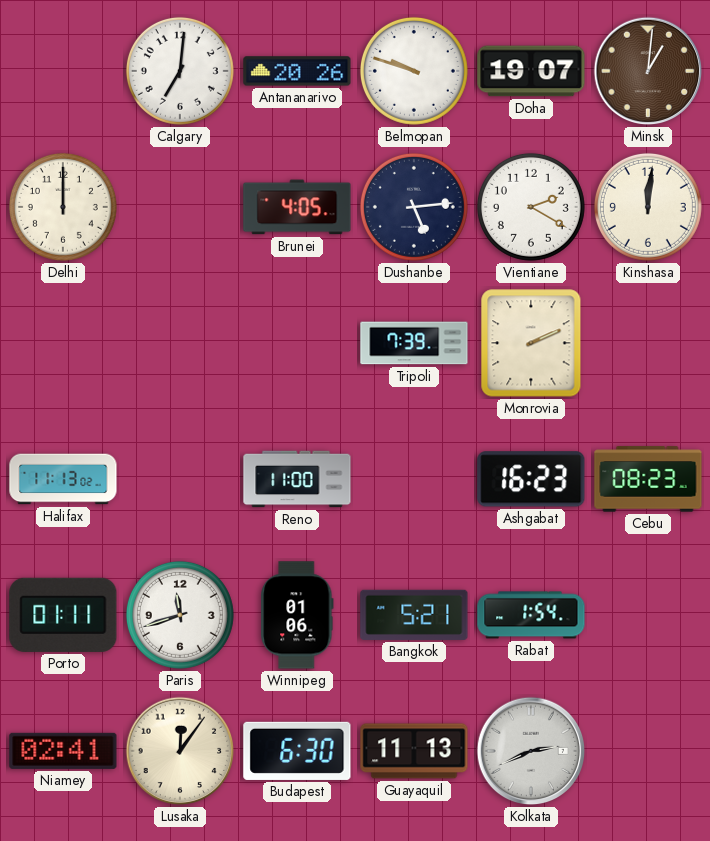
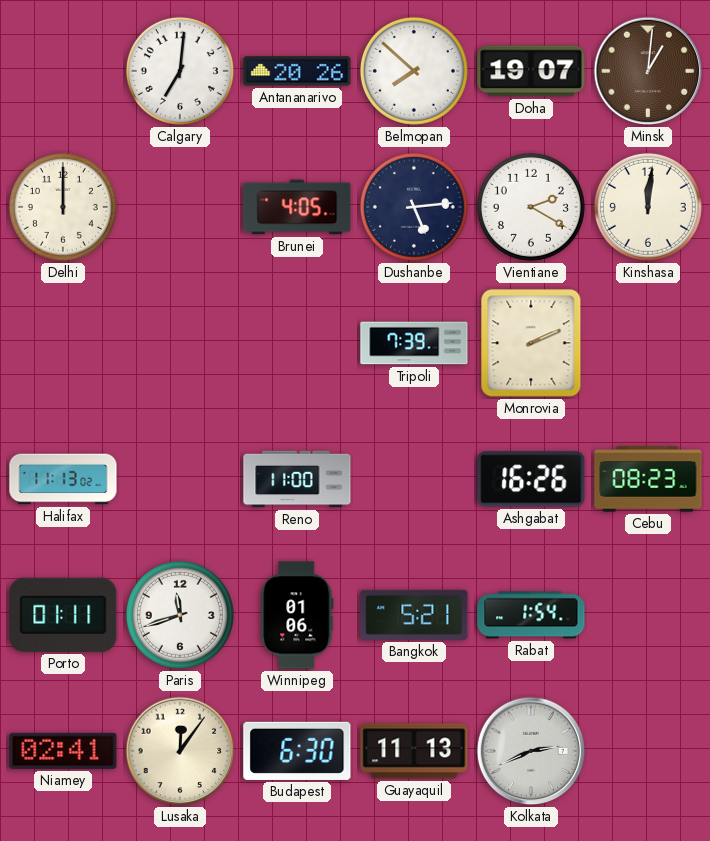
Belmopan: 9:48 -> 7:52
Ashgabat: 16:23 -> 16:26
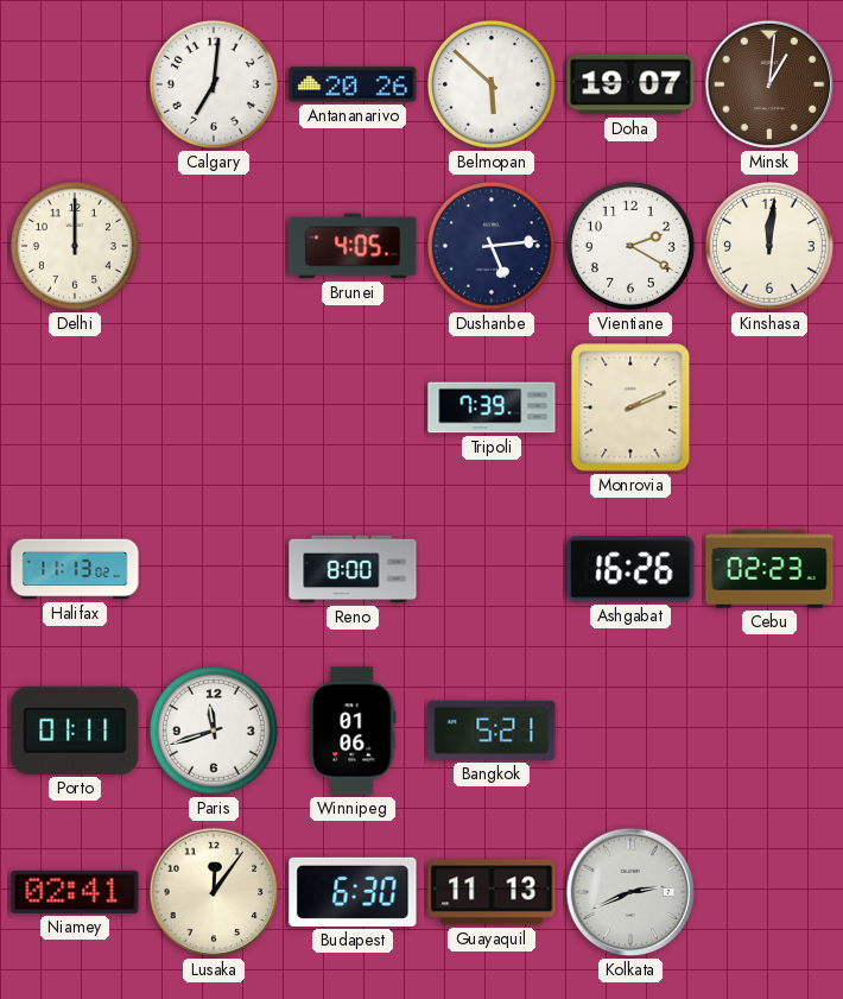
Belmopan: 7:52 -> 5:52
Reno: 11:00 -> 8:00
Cebu: 08:23 -> 02:23
Rabat: 1:54 -> none
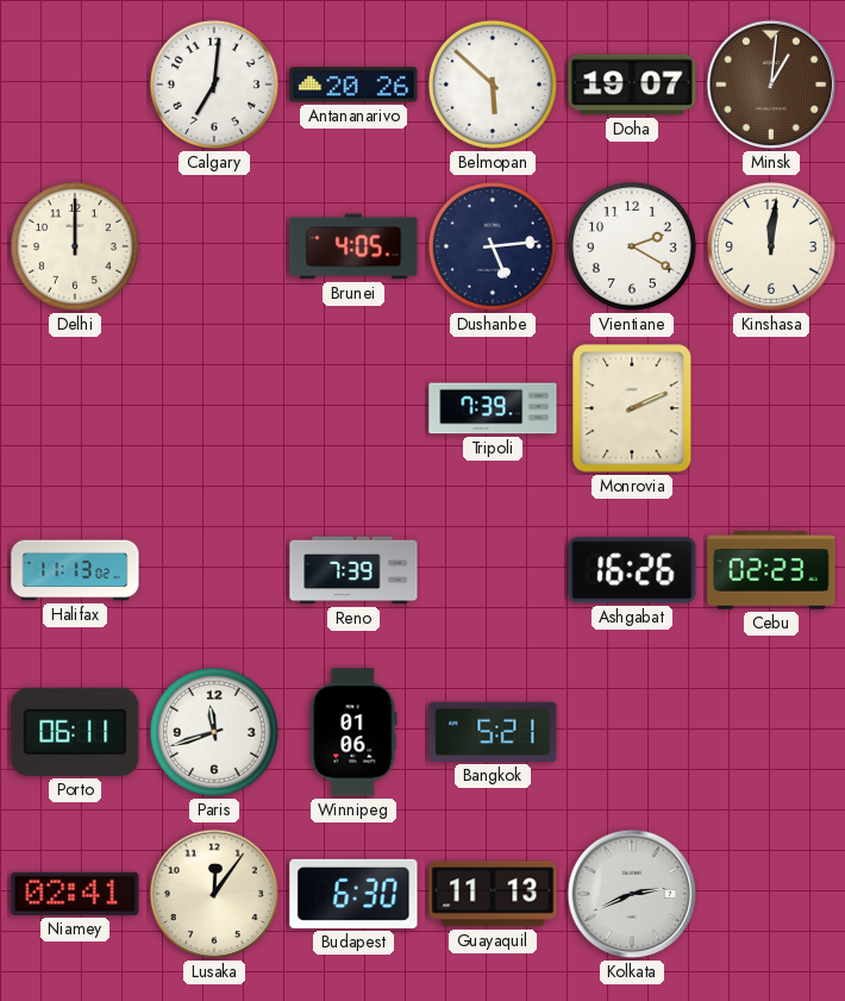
Reno: 8:00 -> 7:39
Porto: 01:11 -> 06:11
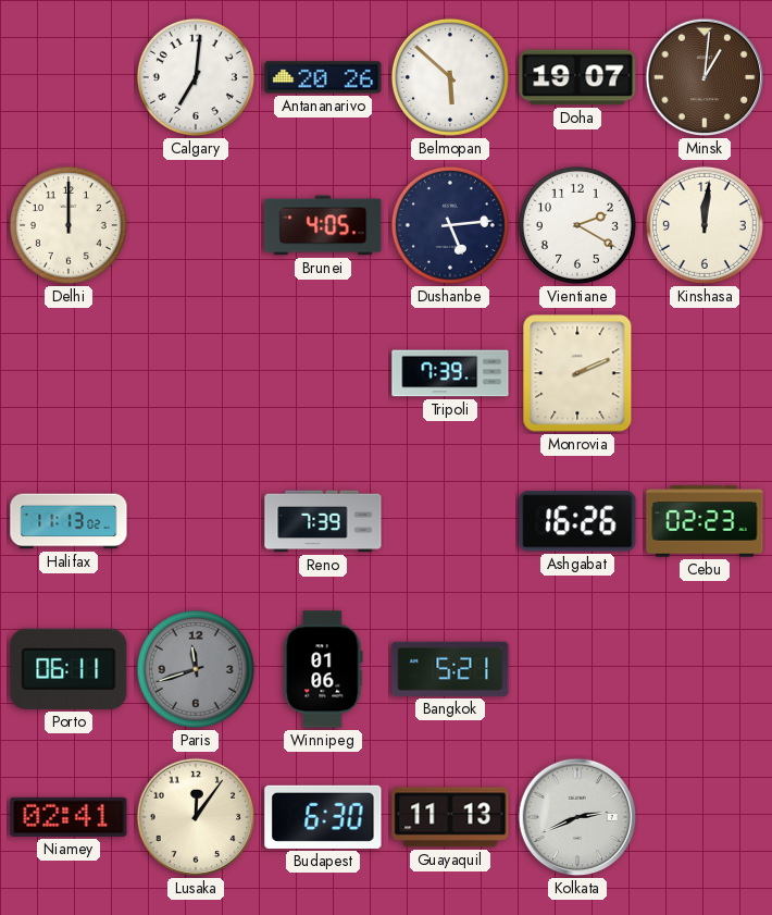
Paris dial: white -> grey
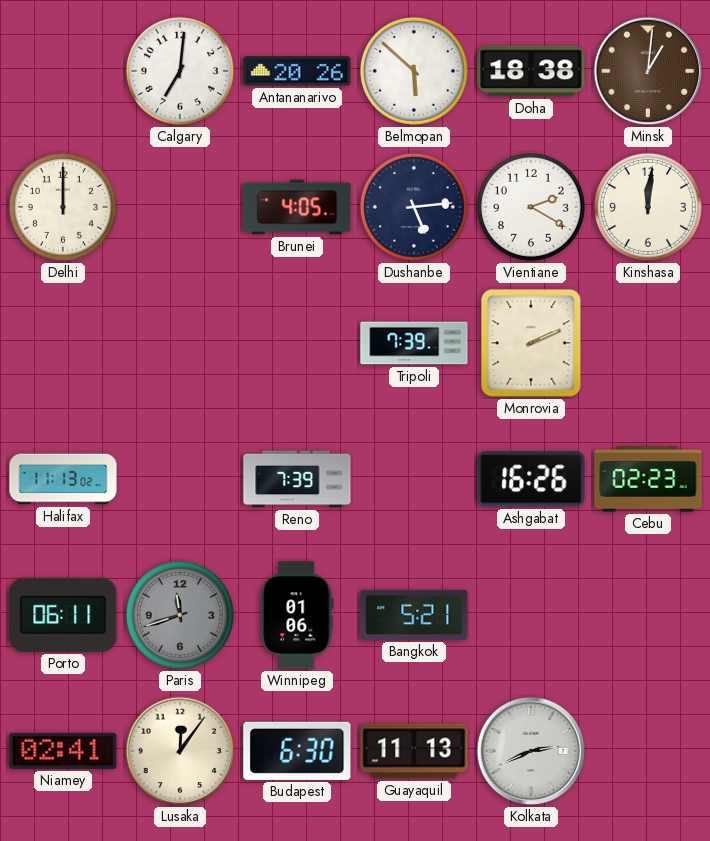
Doha: 19:07 -> 18:38
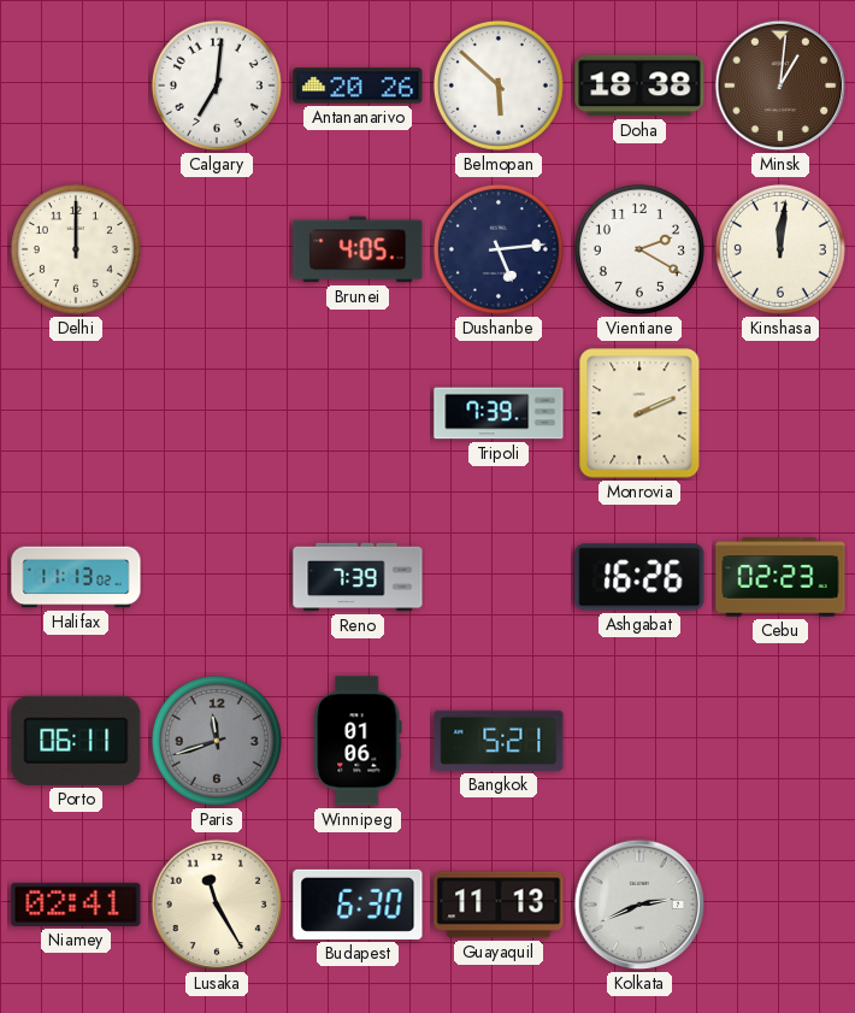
Lusaka: 12:06 -> 11:25
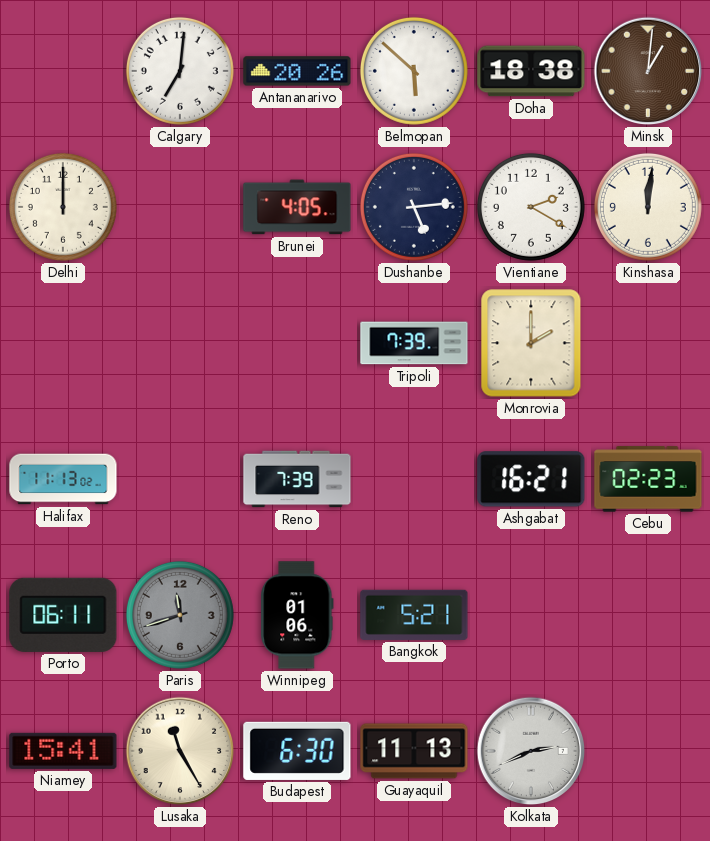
Monrovia: 2:11 -> 2:00
Ashgabat: 16:26 -> 16:21
Niamey: 02:41 -> 15:41
